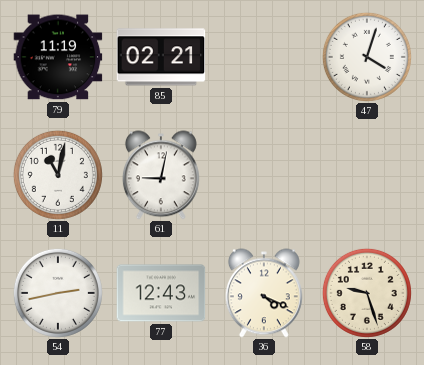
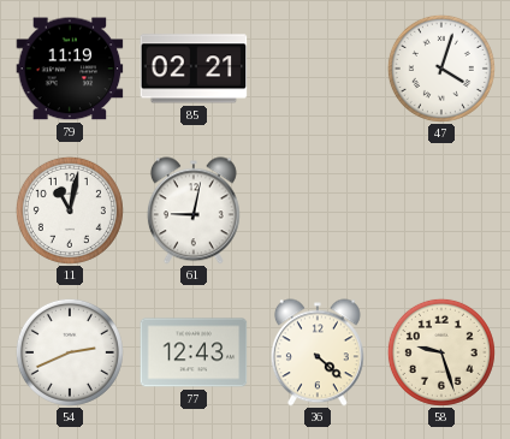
54: 2:43 -> 2:41
36: 4:19 -> 4:22
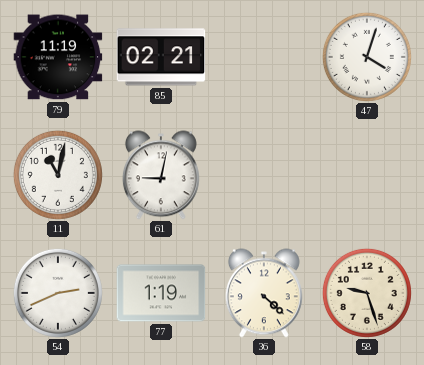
77: 12:43 -> 1:19
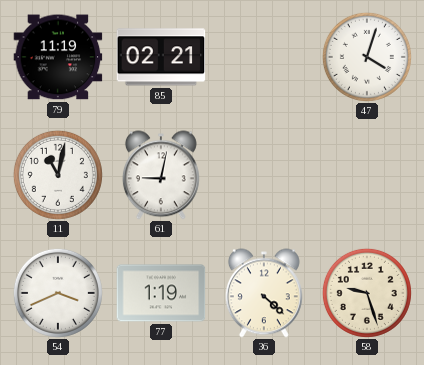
54: 2:41 -> 3:41
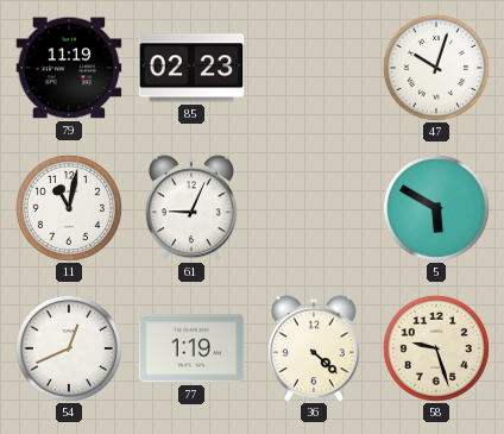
85: 02:21 -> 02:23
47: 4:03 -> 10:03
61: 9:02 -> 9:04
5: none -> 5:50
54: 3:41 -> 12:41
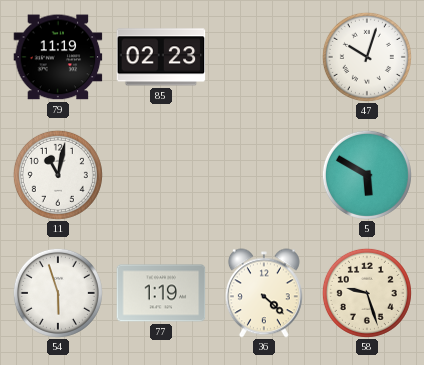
61: 9:04 -> none
54: 12:41 -> 5:57
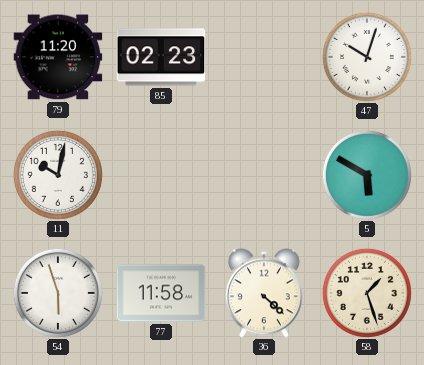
79: 11:19 -> 11:20
11: 11:02 -> 10:02
77: 1:19 -> 11:58
58: 9:27 -> 1:27
